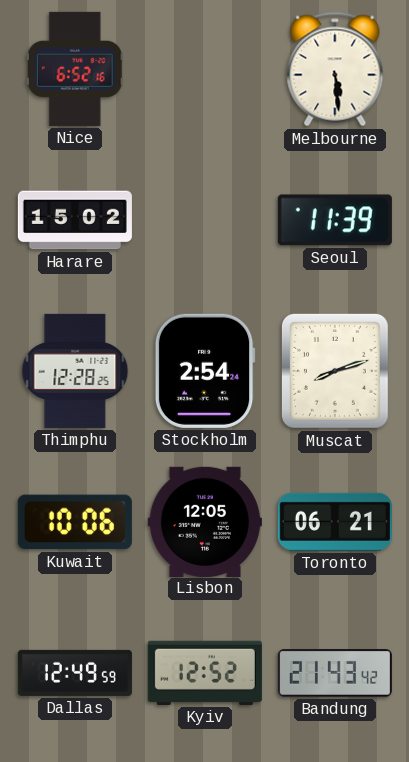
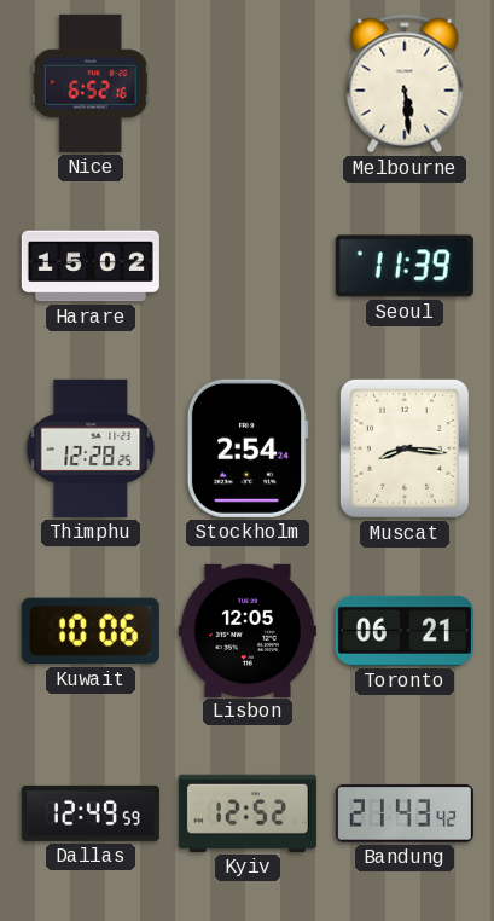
Muscat: 8:12 -> 8:16
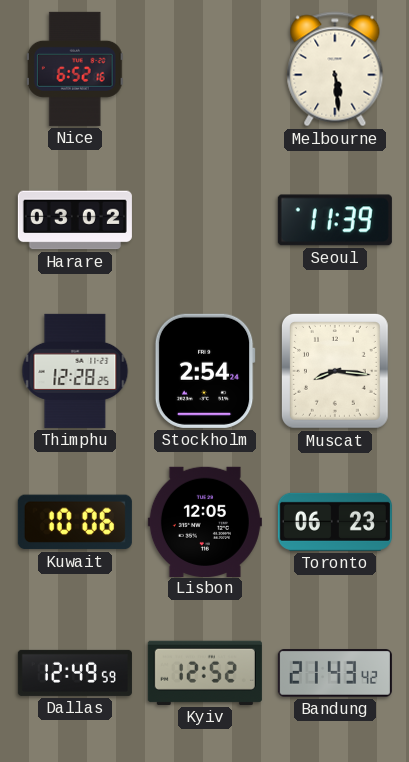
Harare: 15:02 -> 03:02
Toronto: 06:21 -> 06:23
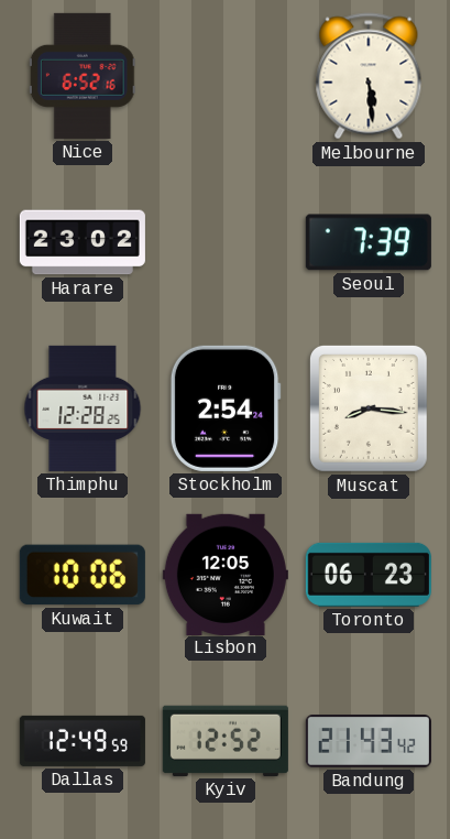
Harare: 03:02 -> 23:02
Seoul: 11:39 -> 7:39
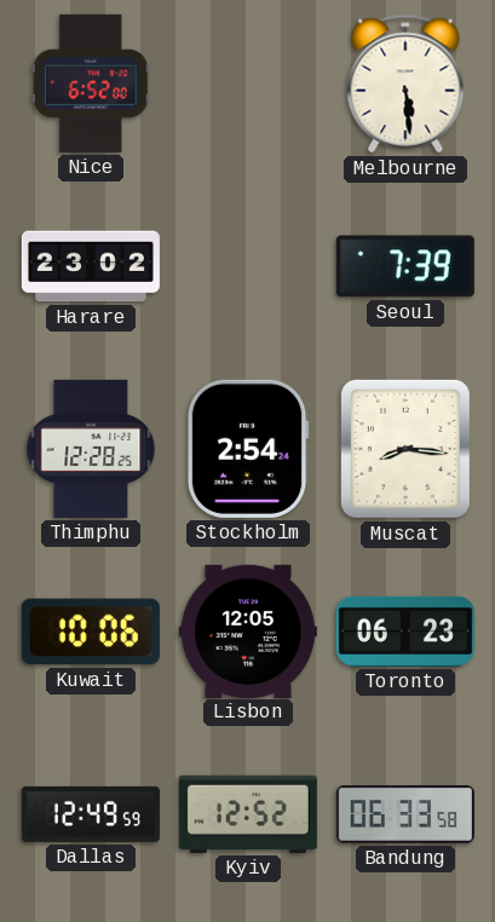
Nice: 6:52:16 -> 6:52:00
Bandung: 21:43 -> 06:33
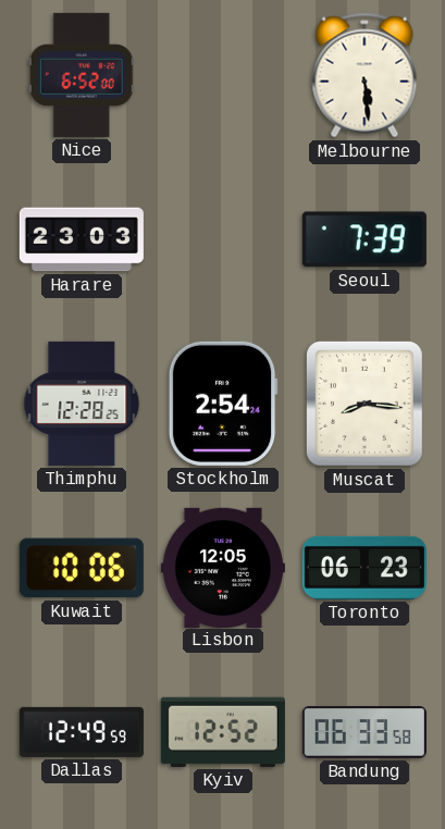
Harare: 23:02 -> 23:03
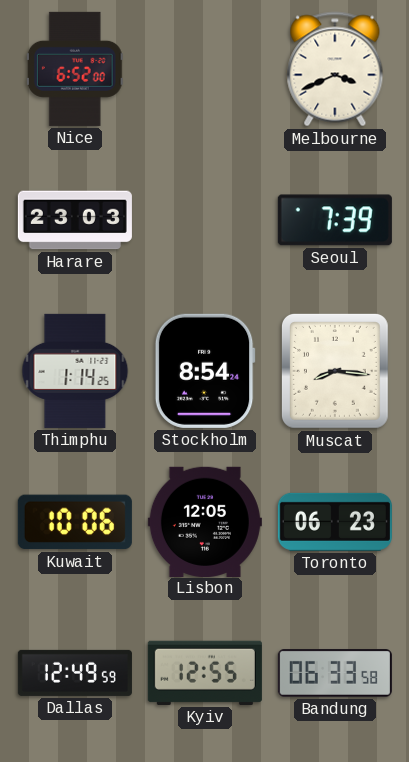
Melbourne: 5:29 -> 3:41
Thimphu: 12:28 -> 1:14
Stockholm: 2:54 -> 8:54
Kyiv: 12:52 -> 12:55
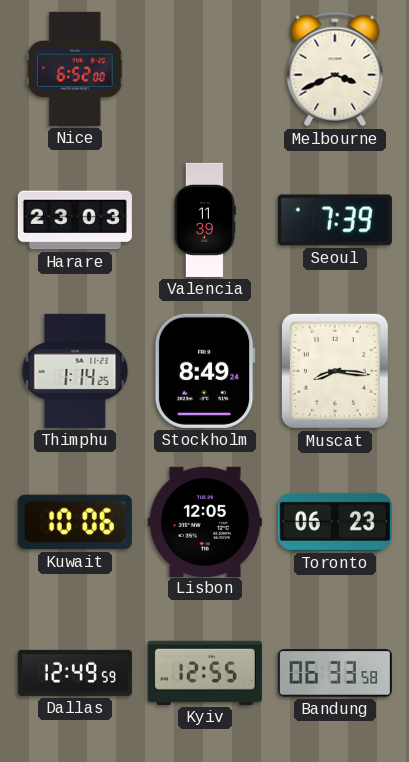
Valencia: none -> 11:39
Stockholm: 8:54 -> 8:49
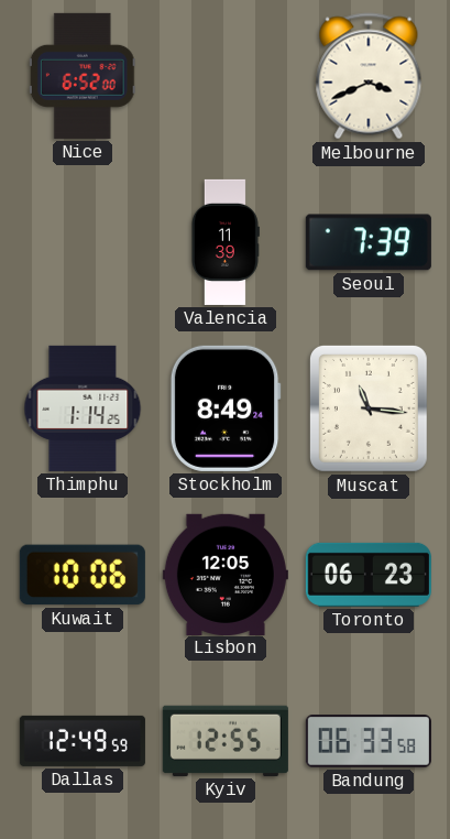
Harare: 23:03 -> none
Muscat: 8:16 -> 11:16
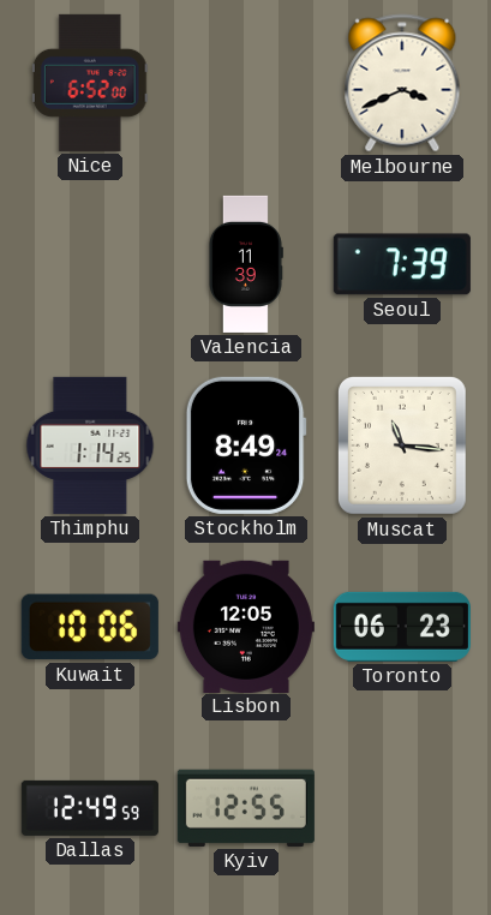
Bandung: 06:33 -> none
